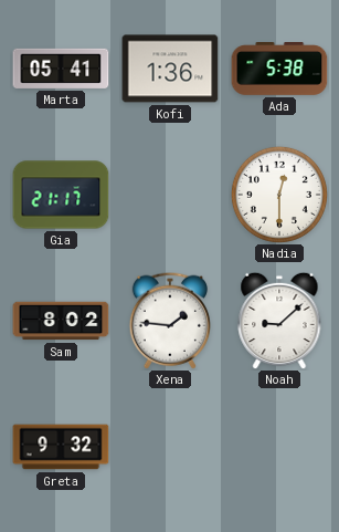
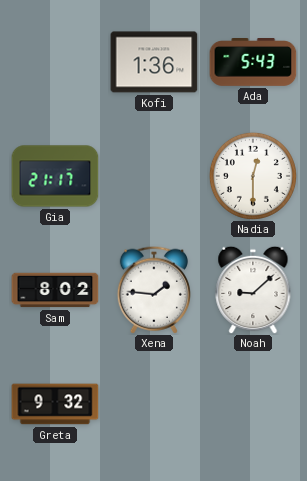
Marta: 05:41 -> none
Ada: 5:38 -> 5:43
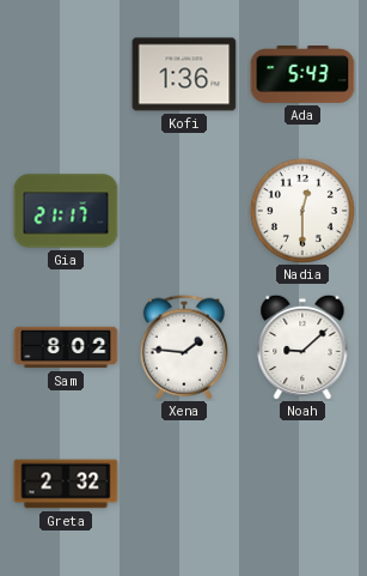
Greta: 9:32 -> 2:32
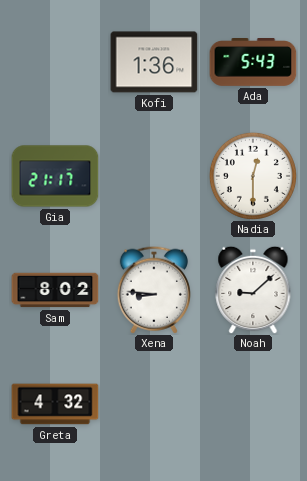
Xena: 1:46 -> 8:46
Greta: 2:32 -> 4:32
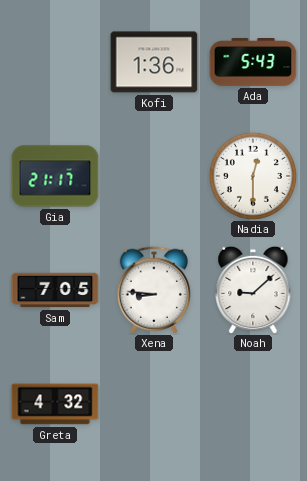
Sam: 8:02 -> 7:05
